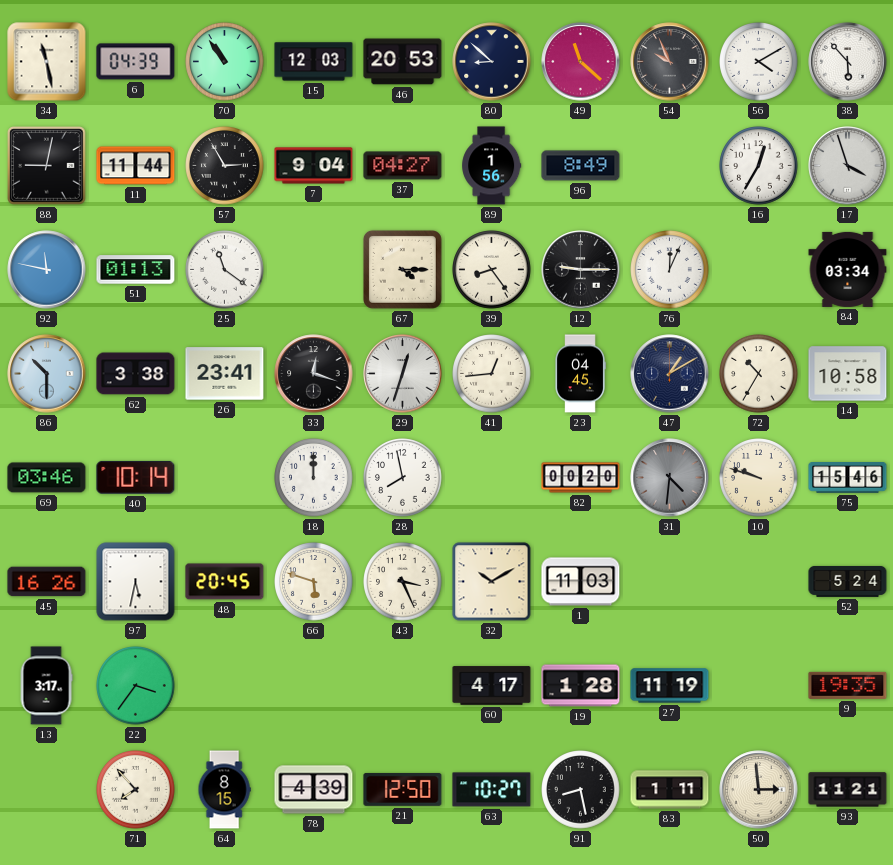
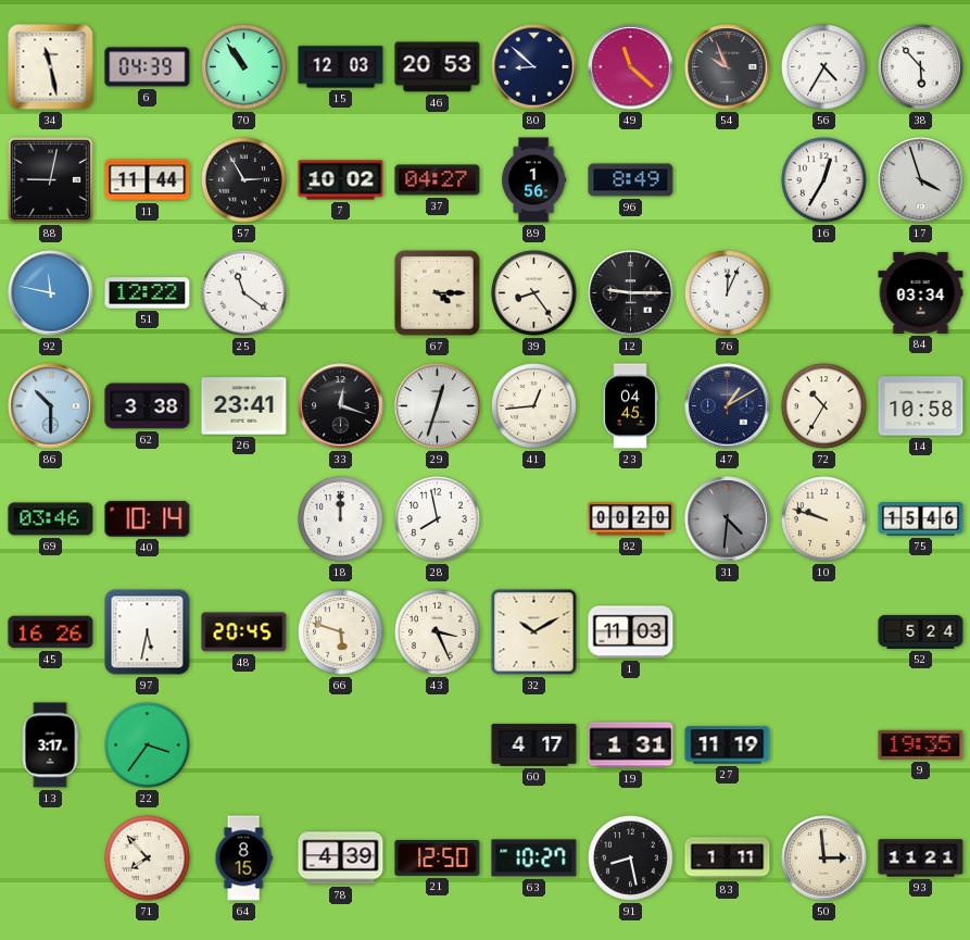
56: 4:10 -> 4:35
7: 9:04 -> 10:02
51: 01:13 -> 12:22
19: 1:28 -> 1:31
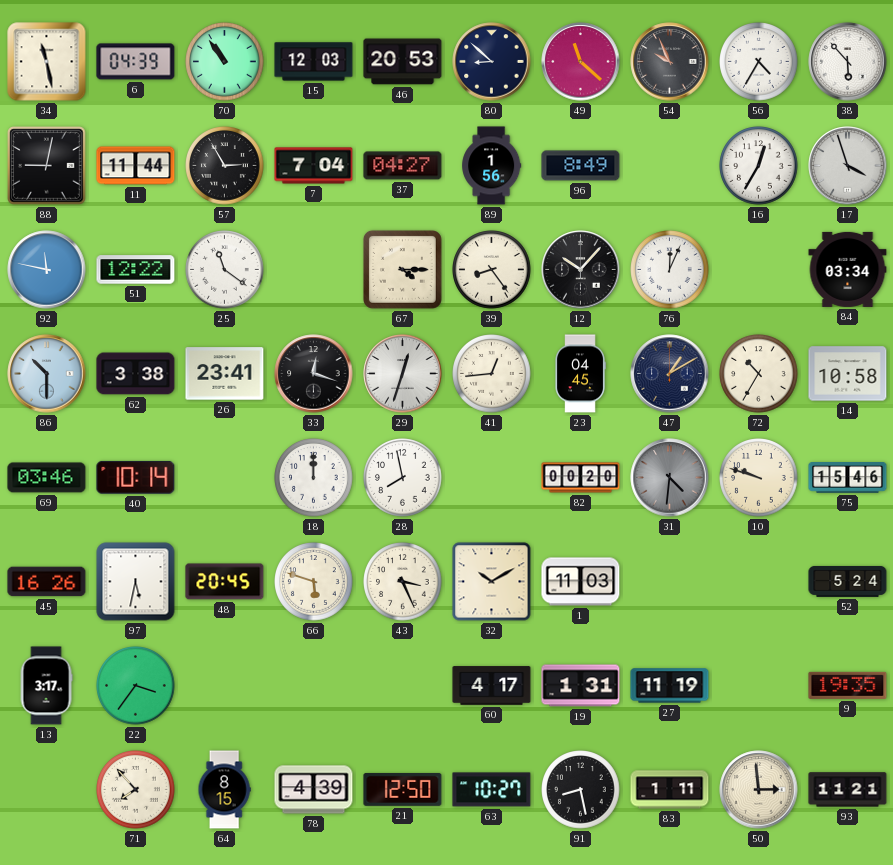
7: 10:02 -> 7:04
12: 9:15 -> 10:07
